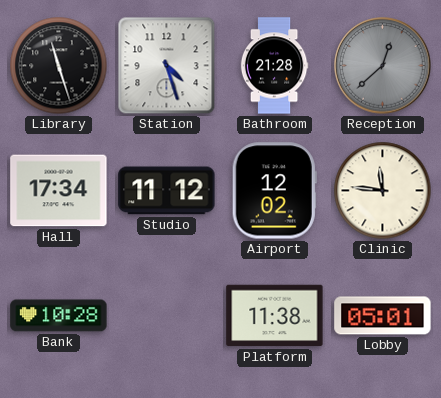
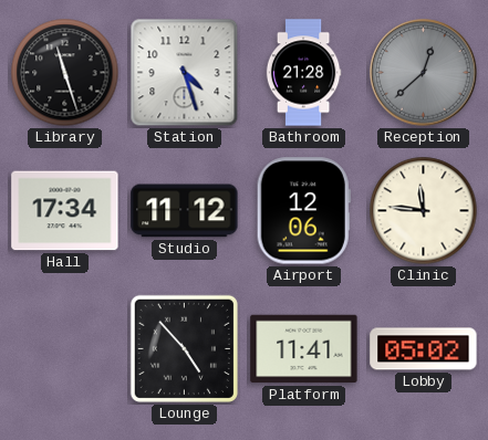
Airport: 12:02 -> 12:06
Bank: 10:28 -> none
Lounge: none -> 4:53
Platform: 11:38 -> 11:41
Lobby: 05:01 -> 05:02
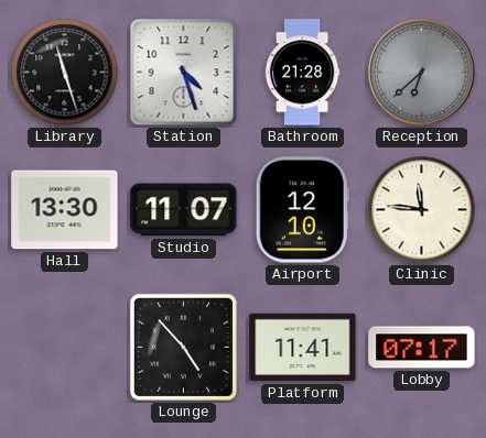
Reception: 12:38 -> 6:38
Hall: 17:34 -> 13:30
Studio: 11:12 -> 11:07
Airport: 12:06 -> 12:10
Lobby: 05:02 -> 07:17
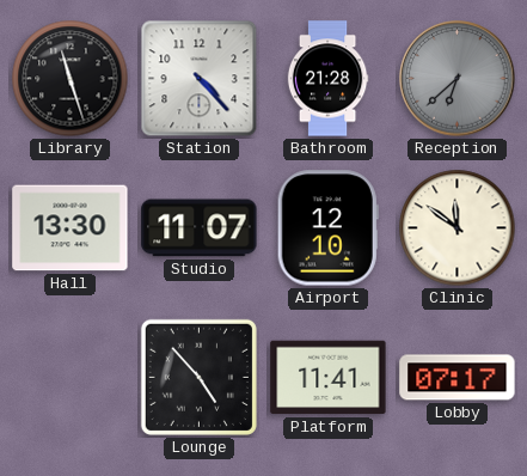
Station: 4:27 -> 4:23
Clinic: 11:46 -> 11:51
